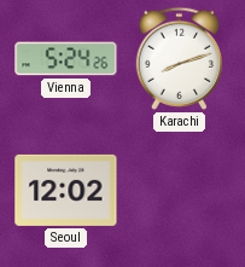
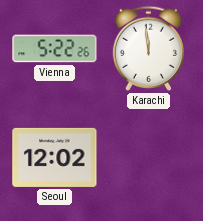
Vienna: 5:24 -> 5:22
Karachi: 8:12 -> 11:59
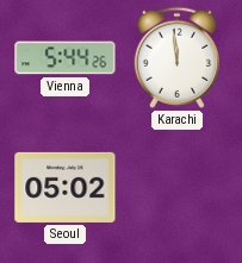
Vienna: 5:22 -> 5:44
Seoul: 12:02 -> 05:02
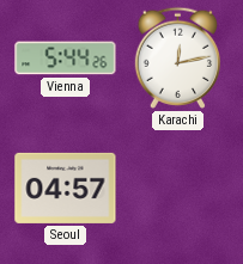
Karachi: 11:59 -> 12:13
Seoul: 05:02 -> 04:57
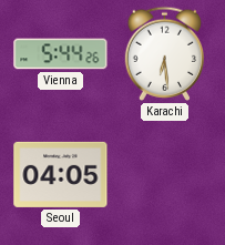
Karachi: 12:13 -> 6:29
Seoul: 04:57 -> 04:05
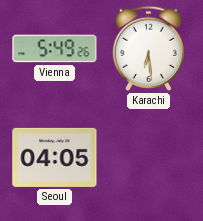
Vienna: 5:44 -> 5:49
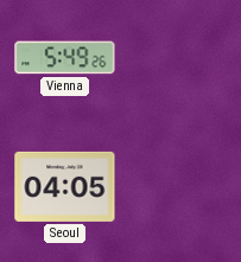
Karachi: 6:29 -> none
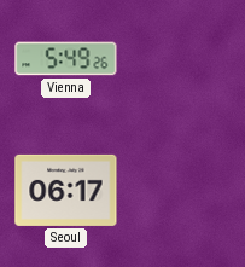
Seoul: 04:05 -> 06:17
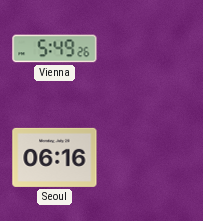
Seoul: 06:17 -> 06:16
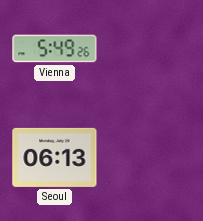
Seoul: 06:16 -> 06:13
